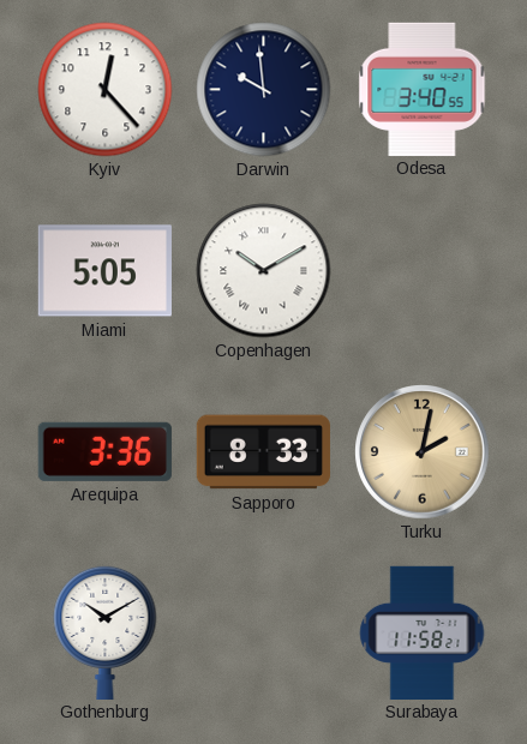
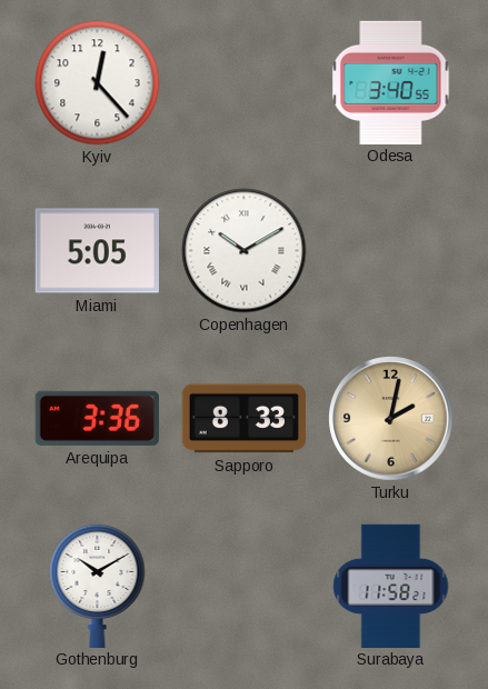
Darwin: 9:59 -> none
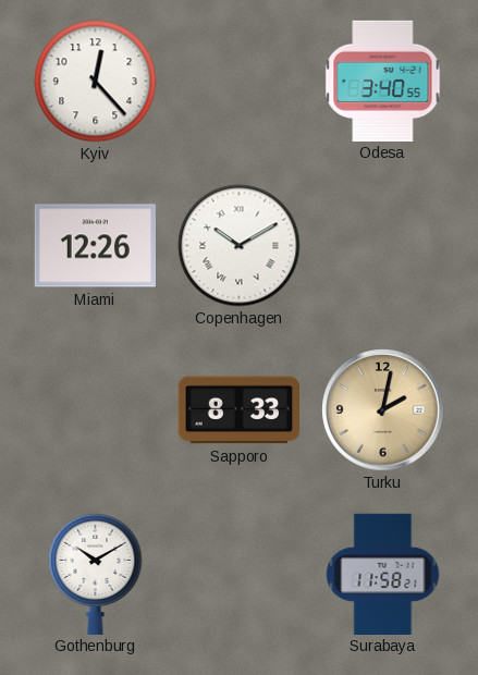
Miami: 5:05 -> 12:26
Arequipa: 3:36 -> none
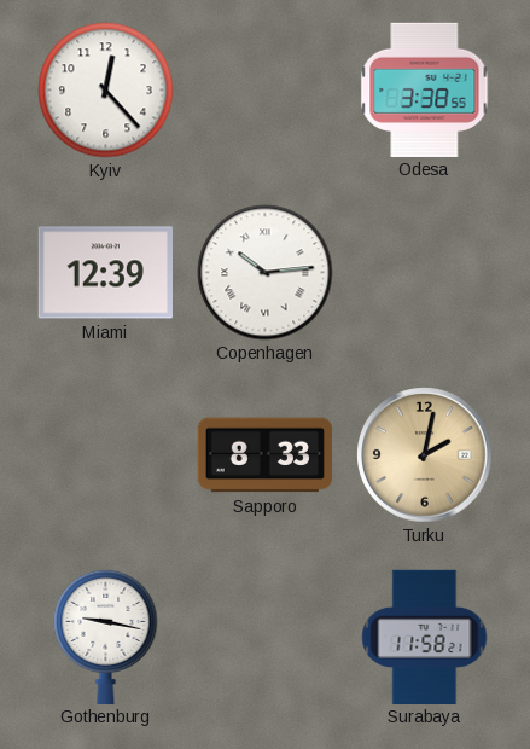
Odesa: 3:40 -> 3:38
Miami: 12:26 -> 12:39
Copenhagen: 10:10 -> 10:14
Gothenburg: 10:10 -> 9:17
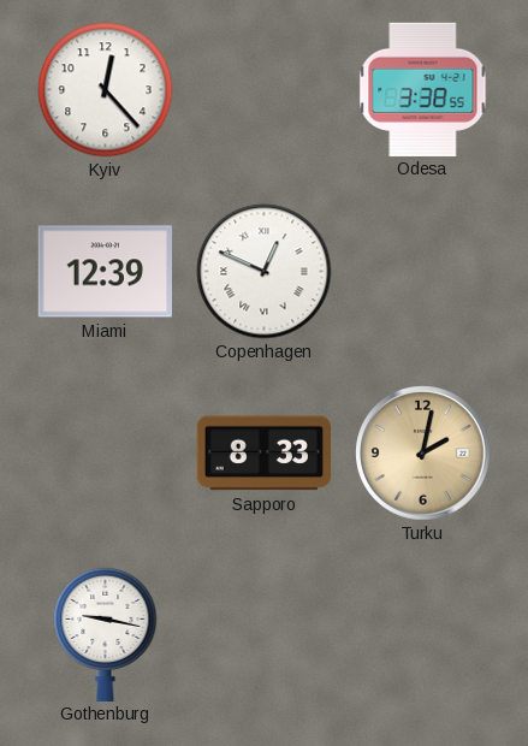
Copenhagen: 10:14 -> 12:49
Surabaya: 11:58 -> none
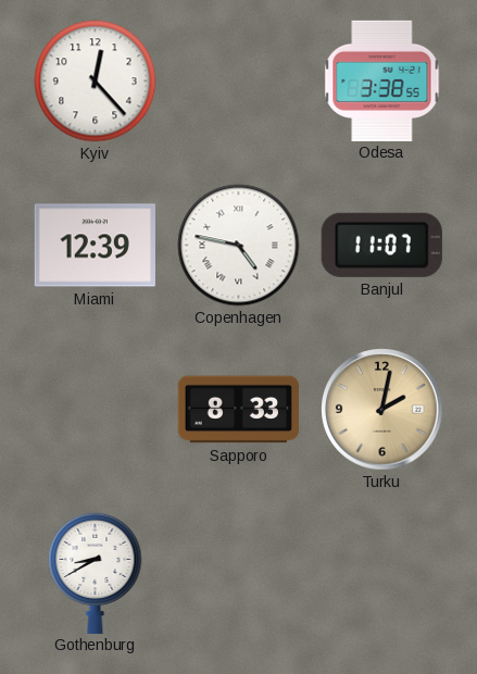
Copenhagen: 12:49 -> 4:47
Banjul: none -> 11:07
Gothenburg: 9:17 -> 8:40
